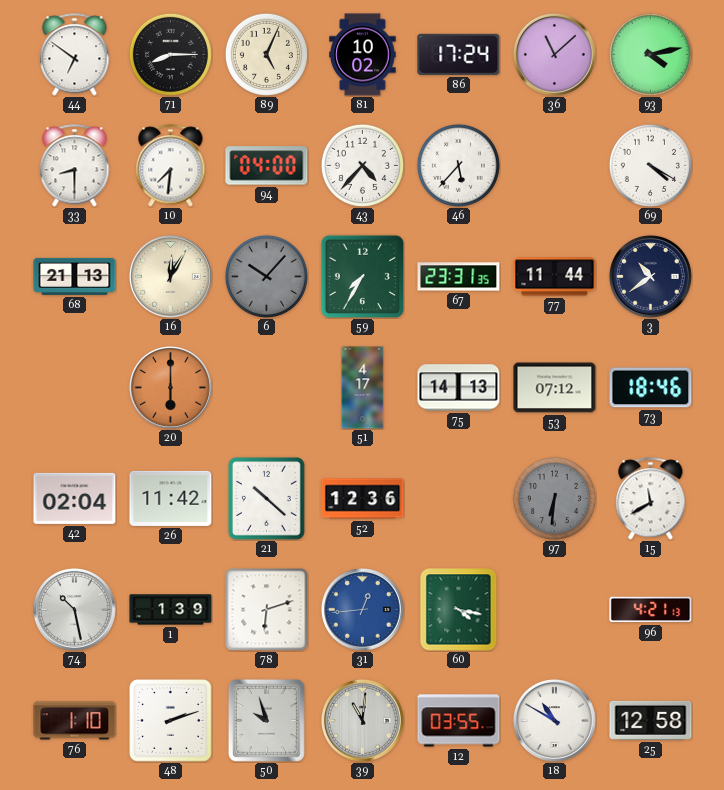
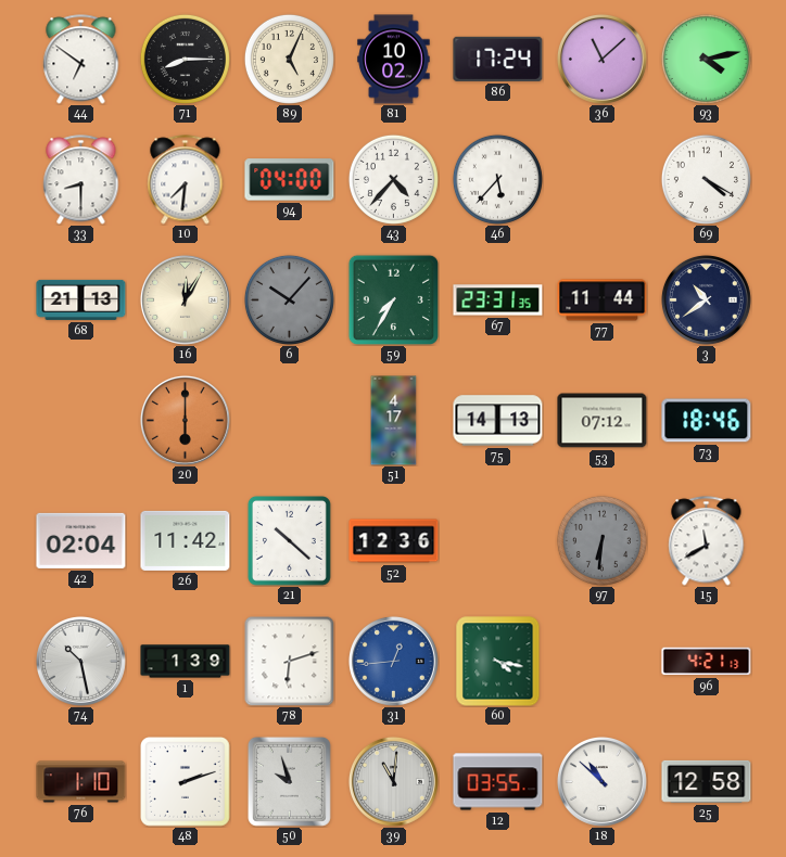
18: 10:50 -> 10:52
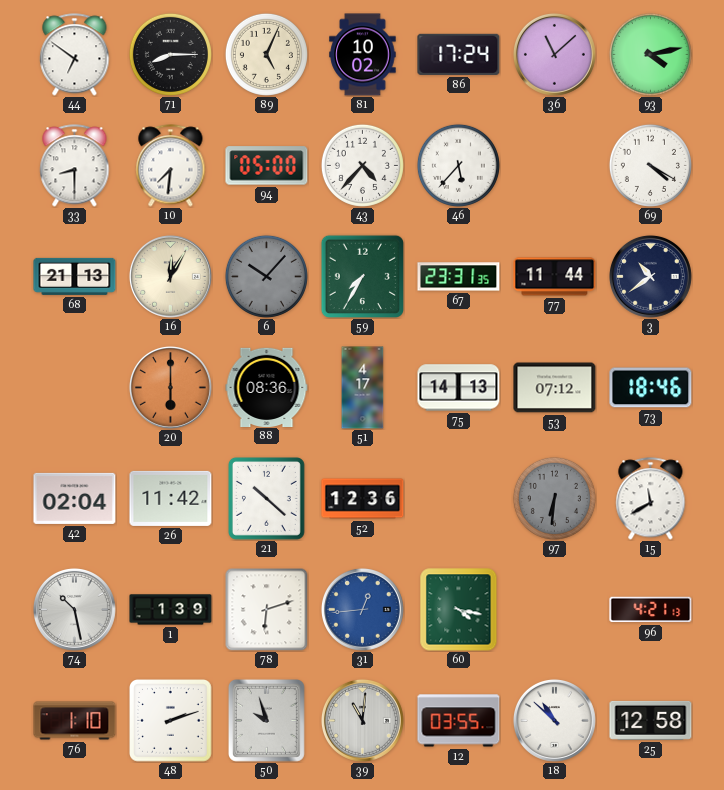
94: 04:00 -> 05:00
88: none -> 08:36
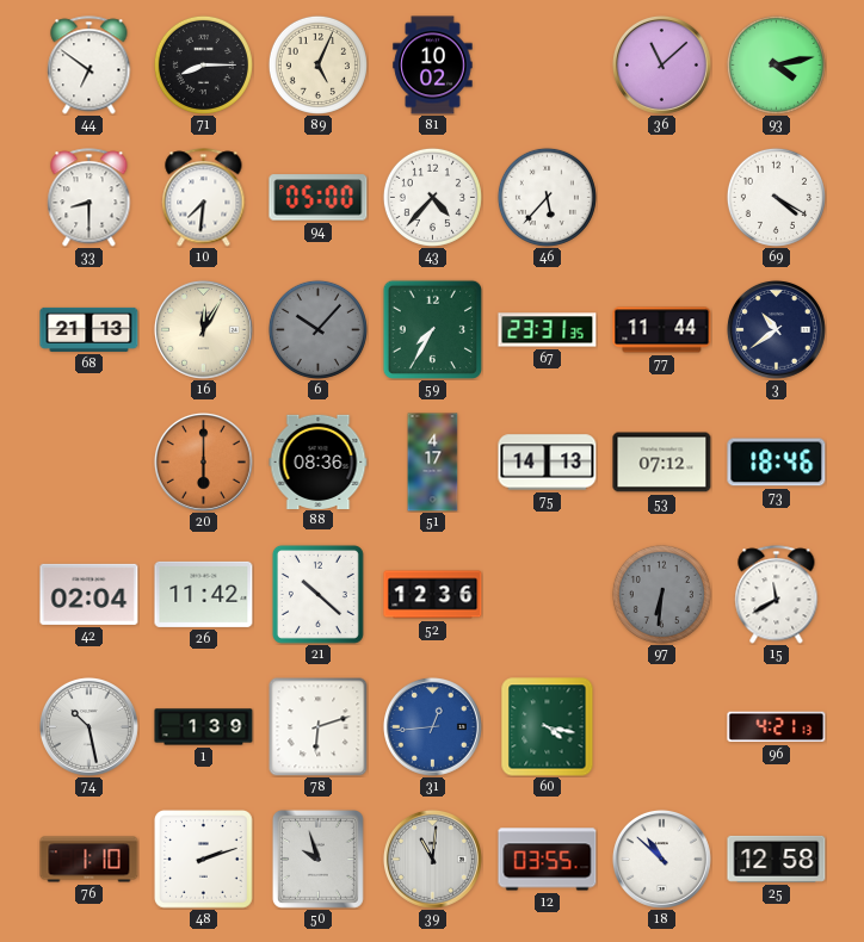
86: 17:24 -> none
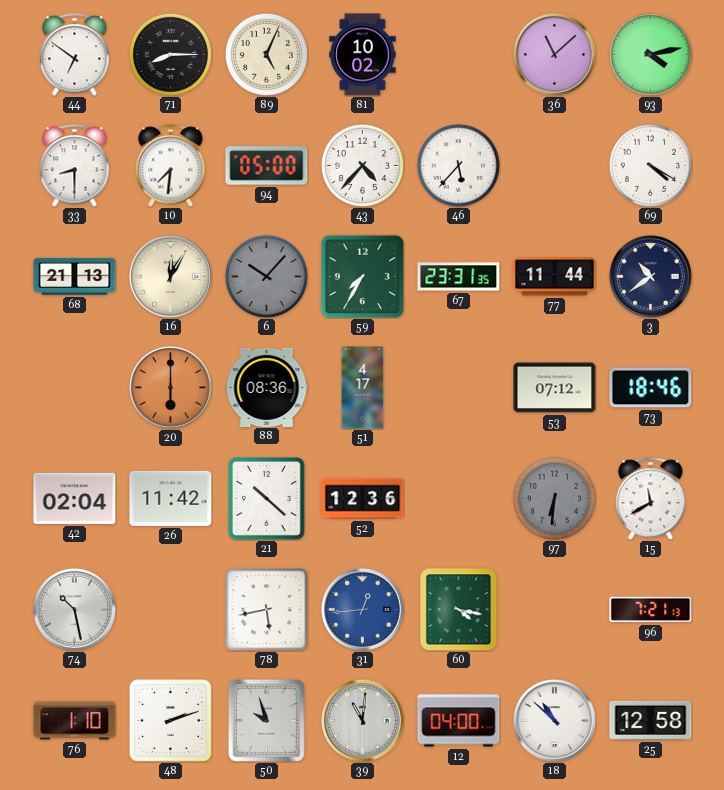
75: 14:13 -> none
1: 1:39 -> none
78: 6:12 -> 5:43
96: 4:21 -> 7:21
12: 03:55 -> 04:00
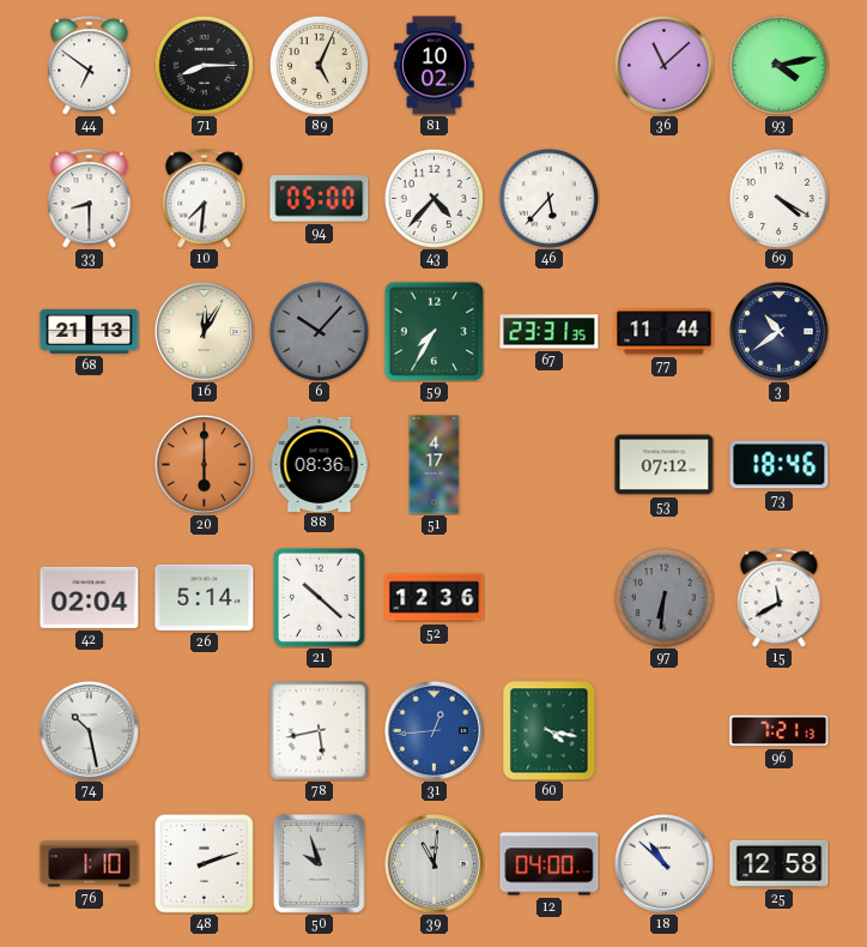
26: 11:42 -> 5:14
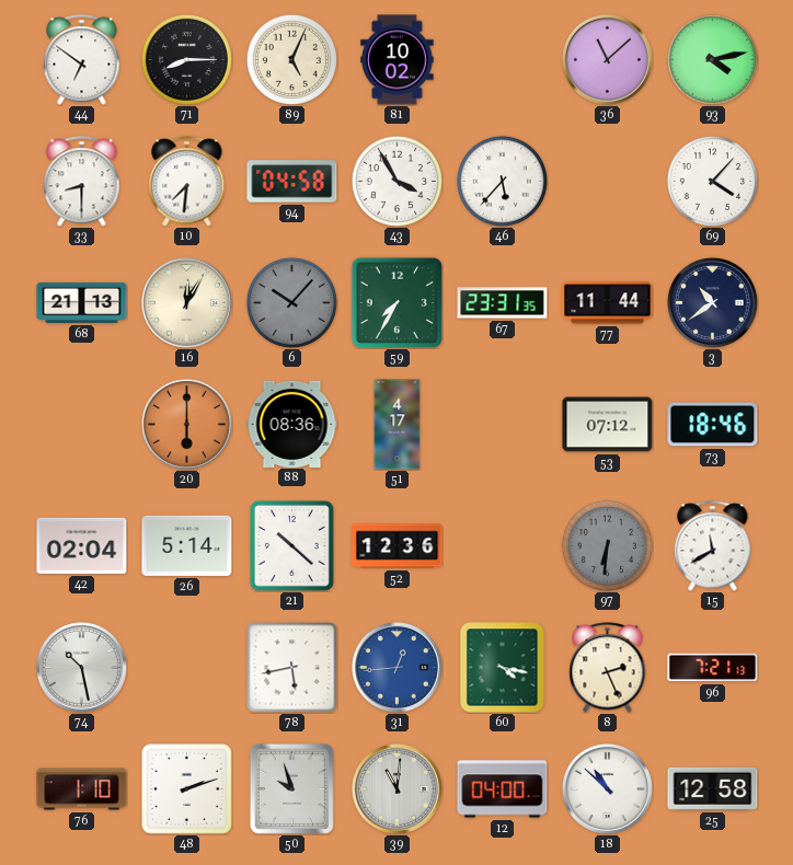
94: 05:00 -> 04:58
43: 4:37 -> 3:55
69: 4:20 -> 4:07
8: none -> 2:26
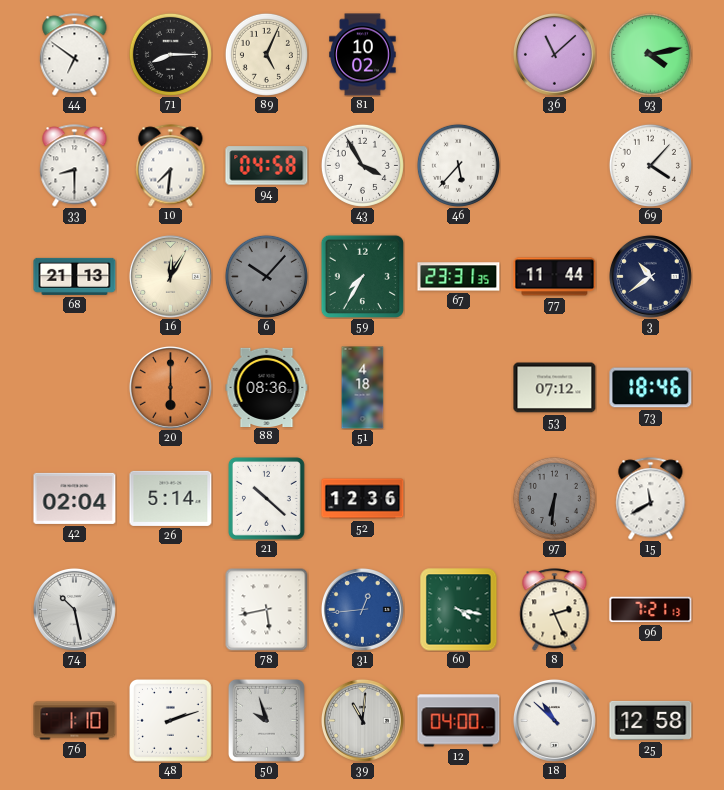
51: 4:17 -> 4:18
